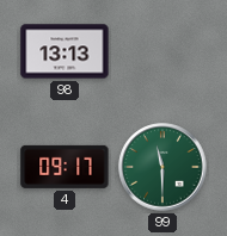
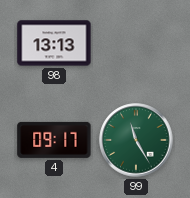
99: 11:30 -> 11:25
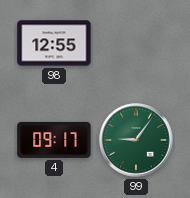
98: 13:13 -> 12:55
99: 11:25 -> 9:06
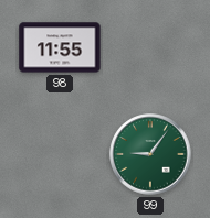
98: 12:55 -> 11:55
4: 09:17 -> none
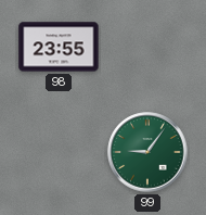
98: 11:55 -> 23:55
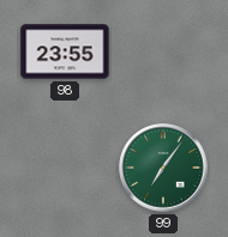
99: 9:06 -> 7:06
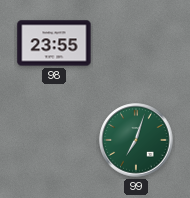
99: 7:06 -> 7:03
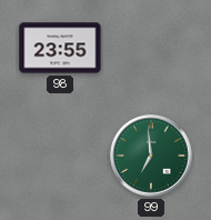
99: 7:03 -> 6:59
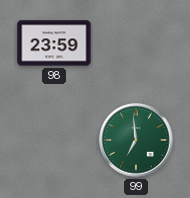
98: 23:55 -> 23:59
